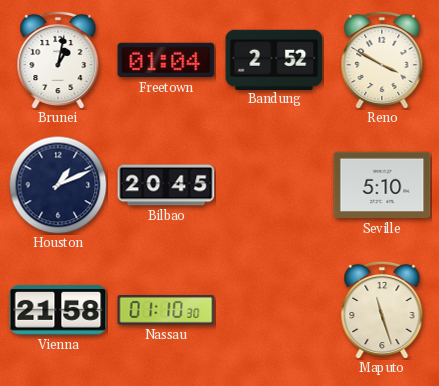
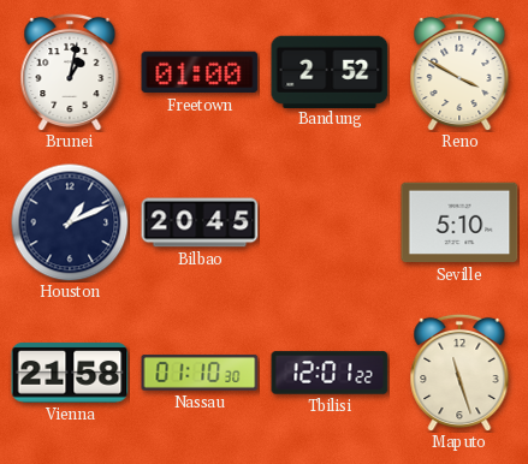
Freetown: 01:04 -> 01:00
Tbilisi: none -> 12:01
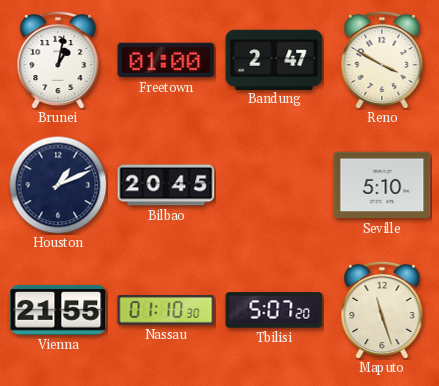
Bandung: 2:52 -> 2:47
Vienna: 21:58 -> 21:55
Tbilisi: 12:01 -> 5:07
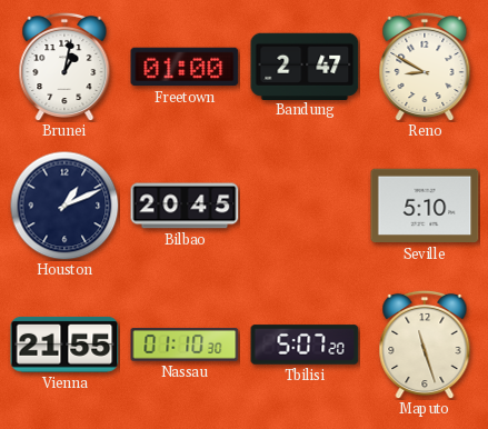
Reno: 3:50 -> 8:50
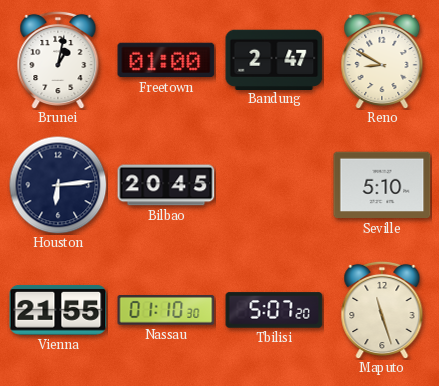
Houston: 1:11 -> 6:14
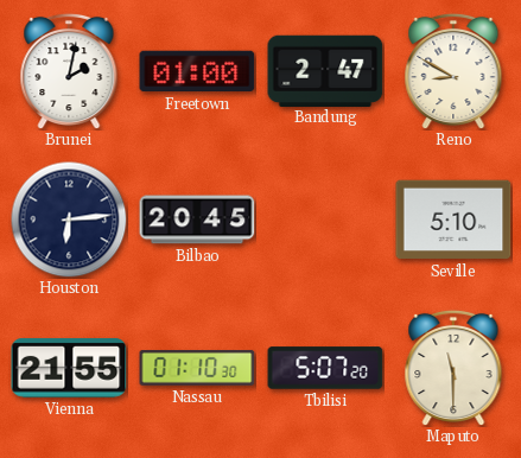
Brunei: 1:02 -> 2:02
Maputo: 11:27 -> 11:30
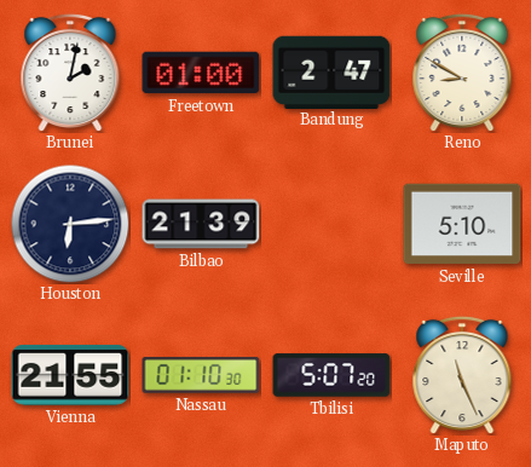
Bilbao: 20:45 -> 21:39
Maputo: 11:30 -> 11:26
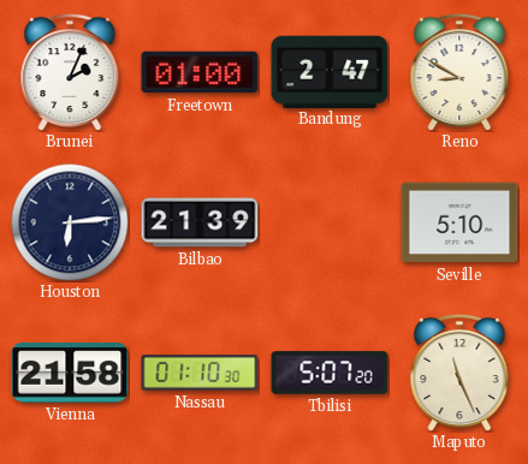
Brunei: 2:02 -> 2:04
Vienna: 21:55 -> 21:58
